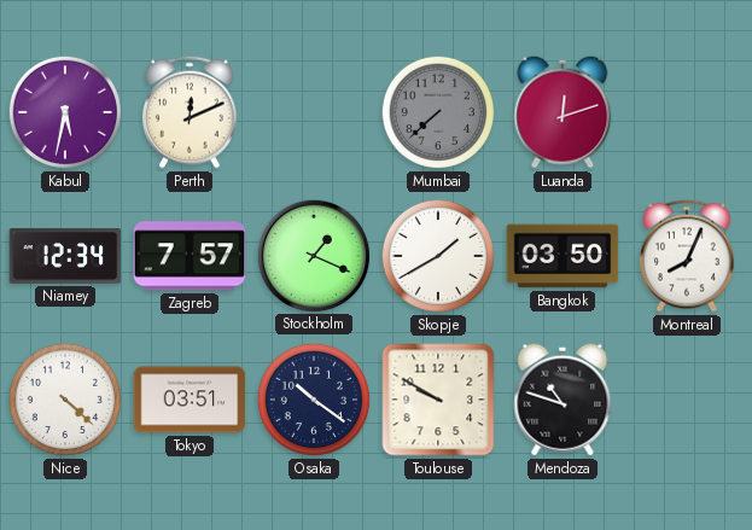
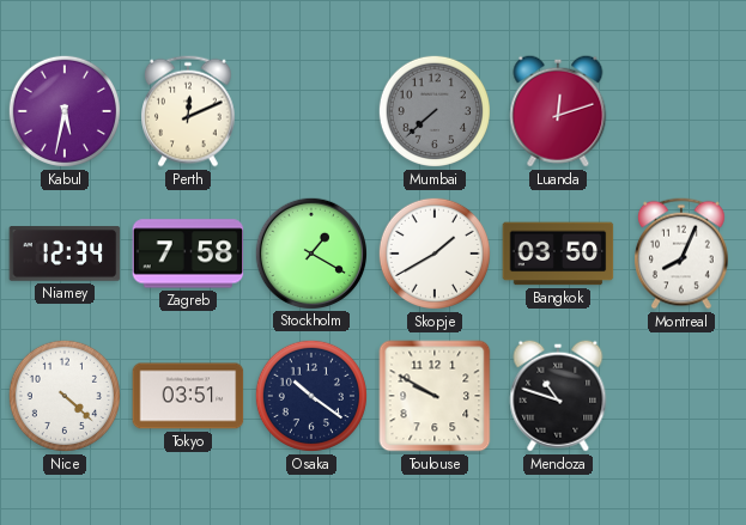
Zagreb: 7:57 -> 7:58
Stockholm: 1:19 -> 1:20
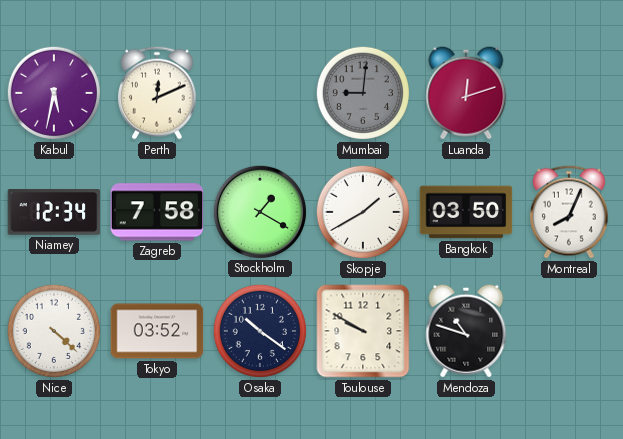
Mumbai: 7:38 -> 9:01
Tokyo: 03:51 -> 03:52
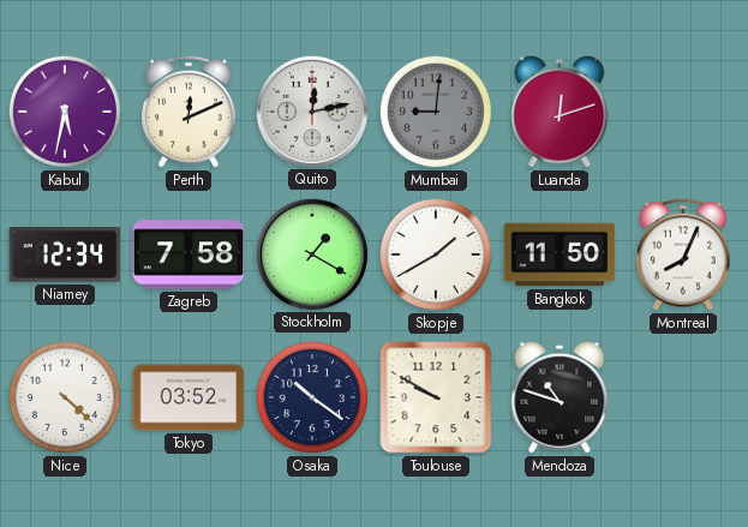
Quito: none -> 12:13
Bangkok: 03:50 -> 11:50
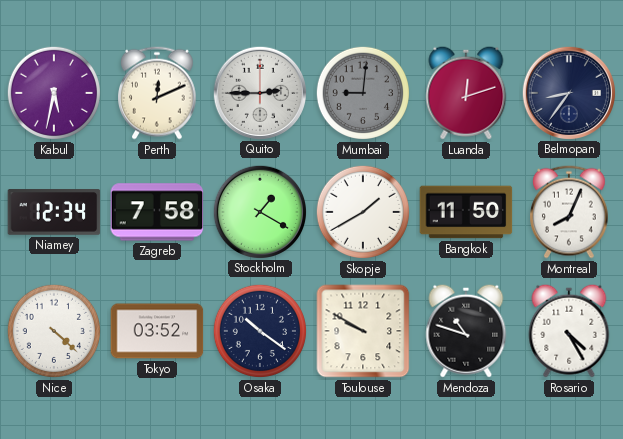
Quito: 12:13 -> 2:45
Belmopan: none -> 8:36
Rosario: none -> 4:25
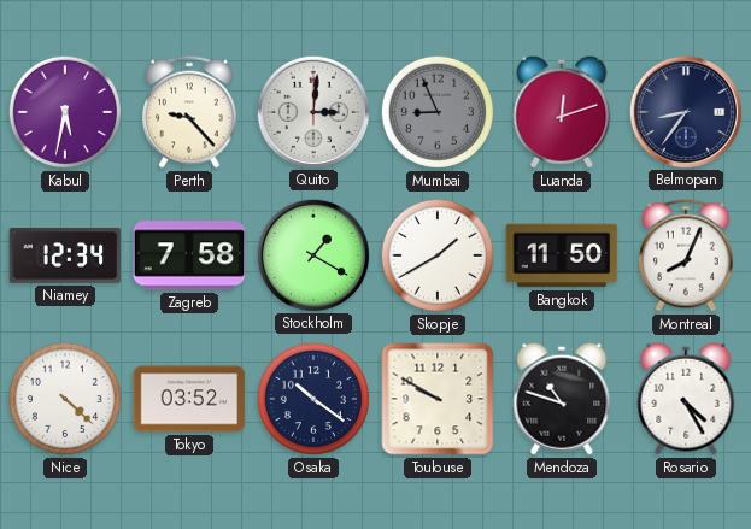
Perth: 12:11 -> 9:23
Quito: 2:45 -> 3:01
Mumbai: 9:01 -> 8:56
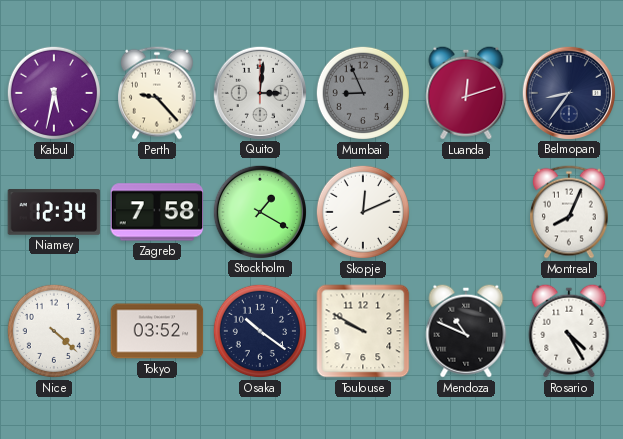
Skopje: 1:40 -> 12:11
Bangkok: 11:50 -> none
Mendoza: 10:48 -> 10:49
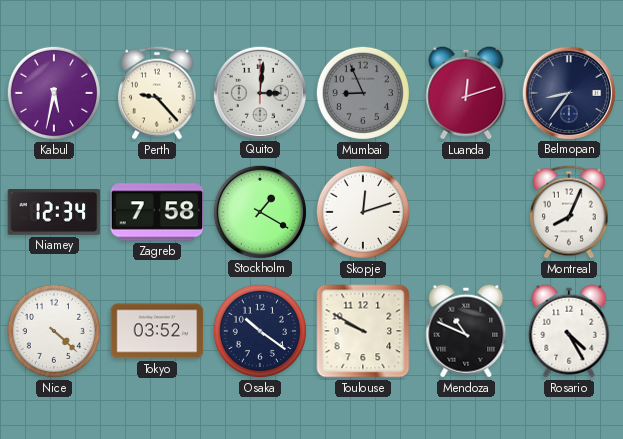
Skopje: 12:11 -> 12:12
